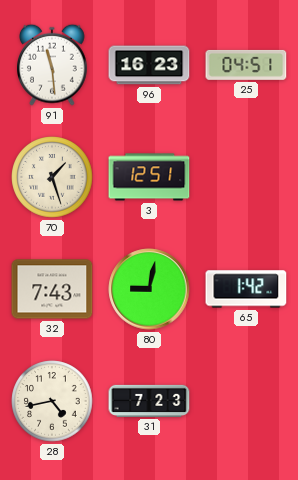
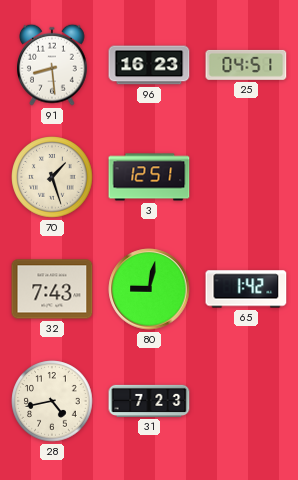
91: 11:29 -> 8:29
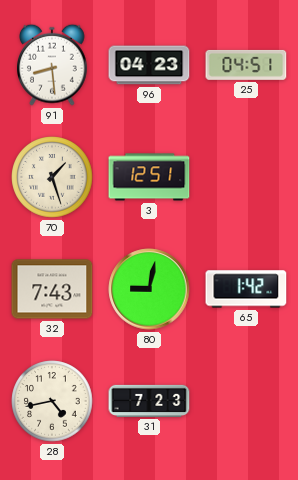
96: 16:23 -> 04:23
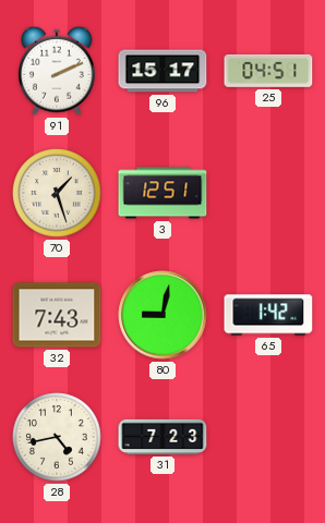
91: 8:29 -> 2:11
96: 04:23 -> 15:17
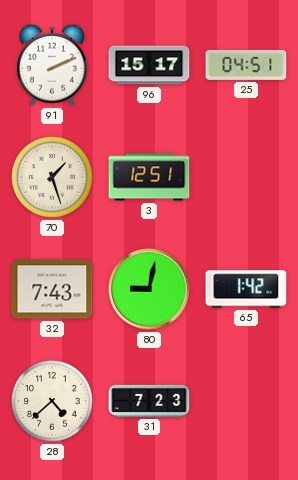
28: 4:43 -> 4:38
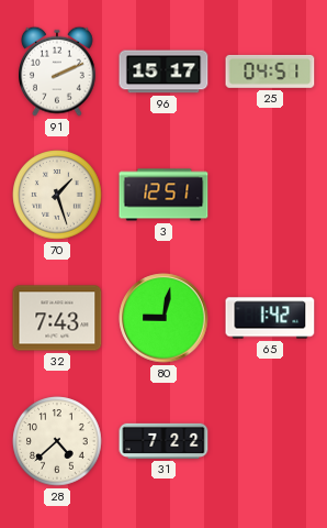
31: 7:23 -> 7:22
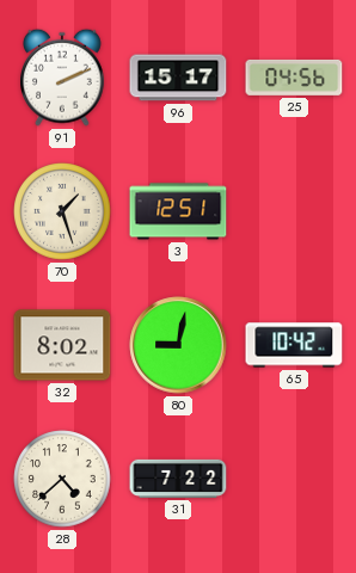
25: 04:51 -> 04:56
32: 7:43 -> 8:02
65: 1:42 -> 10:42
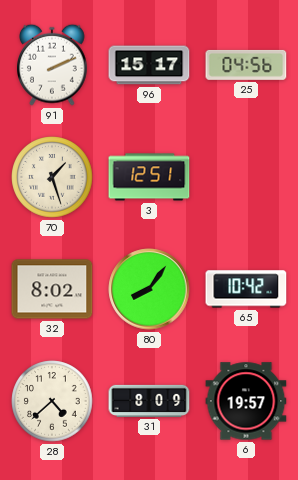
80: 9:02 -> 8:06
31: 7:22 -> 8:09
6: none -> 19:57
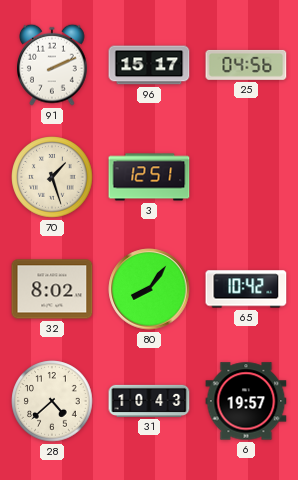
31: 8:09 -> 10:43
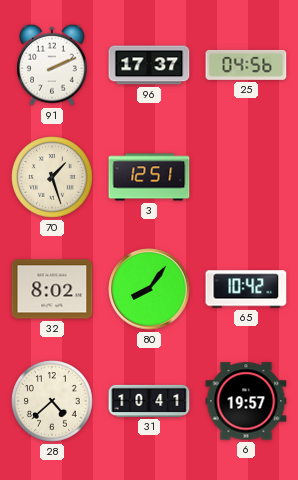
96: 15:17 -> 17:37
31: 10:43 -> 10:41
